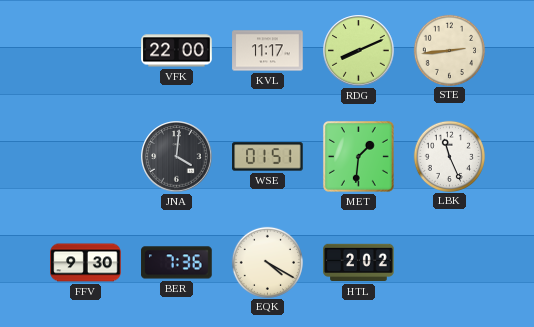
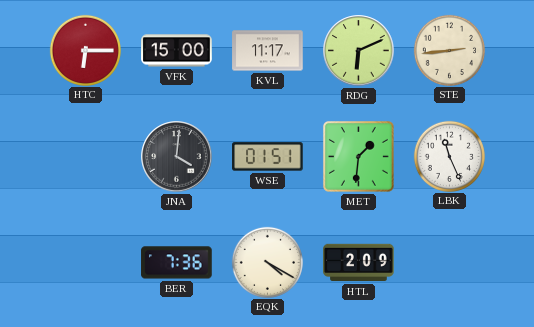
HTC: none -> 6:15
VFK: 22:00 -> 15:00
RDG: 8:11 -> 6:11
FFV: 9:30 -> none
HTL: 2:02 -> 2:09
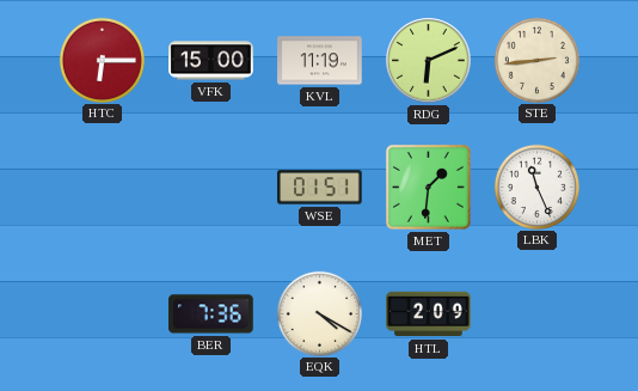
KVL: 11:17 -> 11:19
JNA: 4:01 -> none
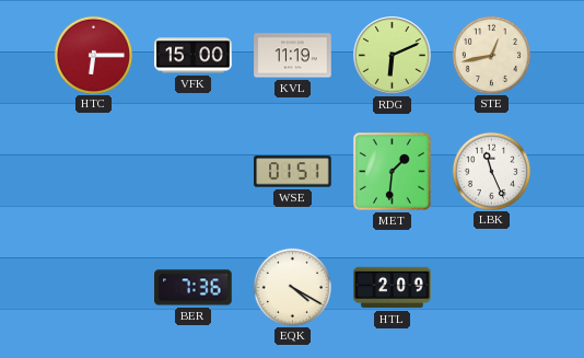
STE: 2:44 -> 12:43
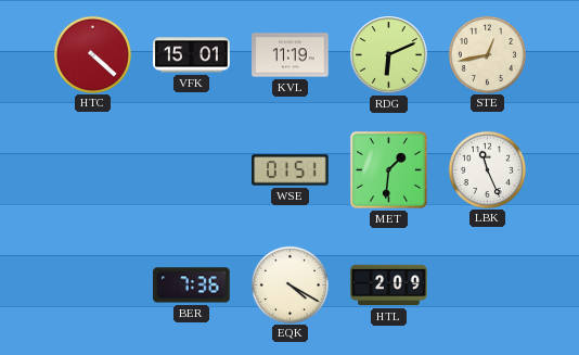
HTC: 6:15 -> 4:22
VFK: 15:00 -> 15:01
